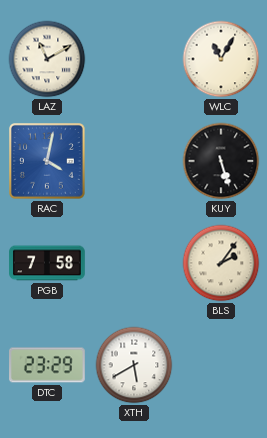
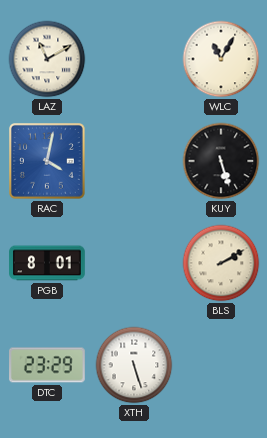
PGB: 7:58 -> 8:01
BLS: 2:06 -> 2:10
XTH: 5:40 -> 5:27
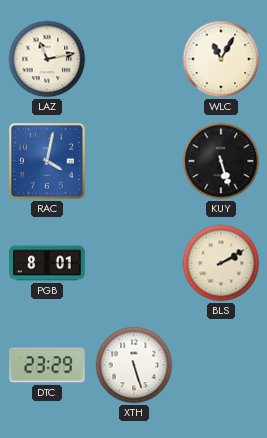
LAZ: 11:10 -> 11:13
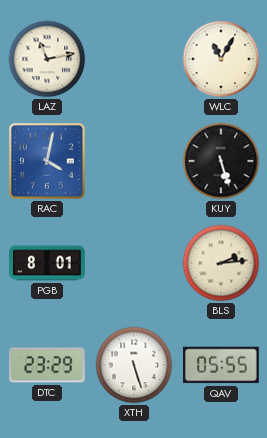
BLS: 2:10 -> 2:14
QAV: none -> 05:55
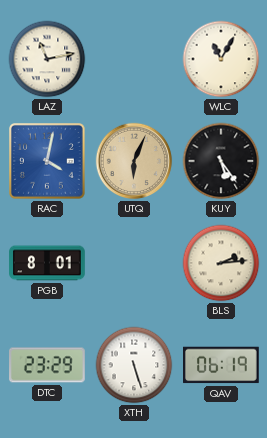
UTQ: none -> 6:04
KUY: 5:27 -> 5:24
QAV: 05:55 -> 06:19
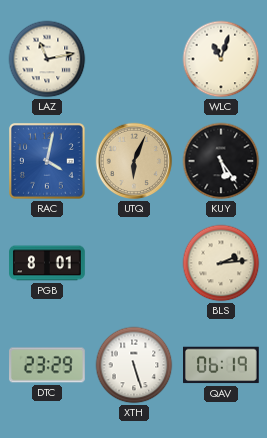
WLC: 11:05 -> 11:03
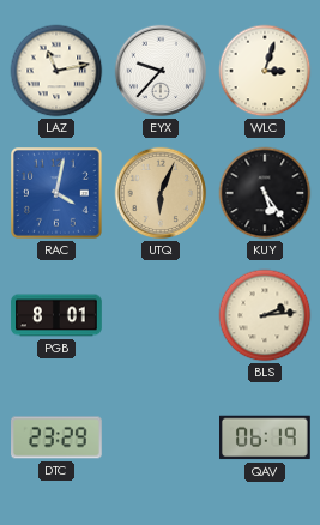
EYX: none -> 9:37
WLC: 11:03 -> 3:03
XTH: 5:27 -> none
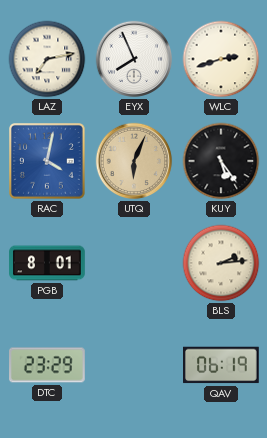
LAZ: 11:13 -> 7:13
EYX: 9:37 -> 7:56
WLC: 3:03 -> 2:42
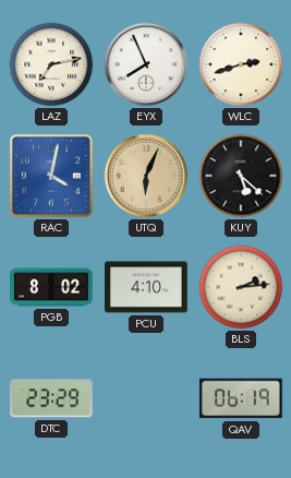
KUY: 5:24 -> 5:22
PGB: 8:01 -> 8:02
PCU: none -> 4:10
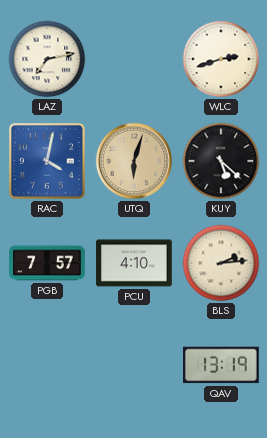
EYX: 7:56 -> none
UTQ: 6:04 -> 6:03
PGB: 8:02 -> 7:57
DTC: 23:29 -> none
QAV: 06:19 -> 13:19
